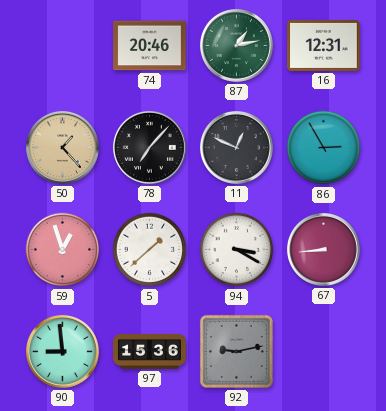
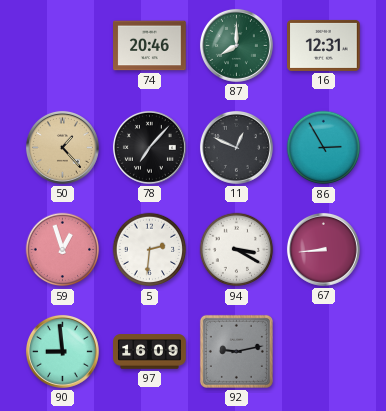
87: 1:13 -> 8:00
5: 1:38 -> 2:31
97: 15:36 -> 16:09
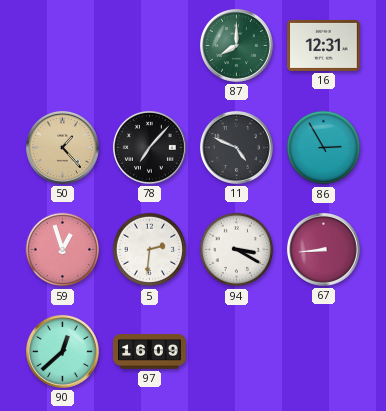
74: 20:46 -> none
11: 12:49 -> 4:49
90: 8:59 -> 12:38
92: 9:13 -> none
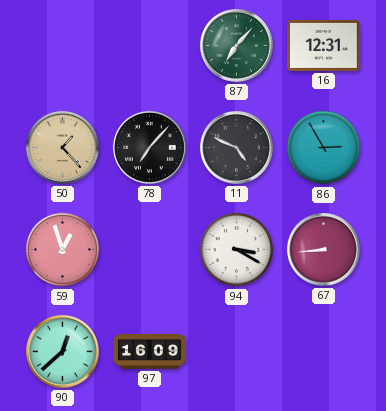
87: 8:00 -> 7:07
5: 2:31 -> none
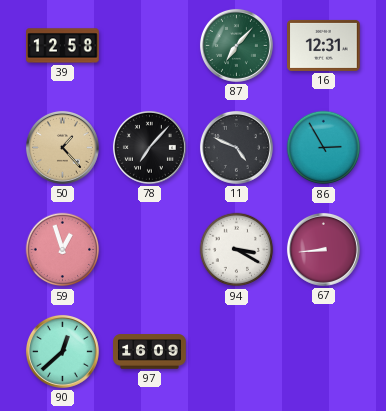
39: none -> 12:58
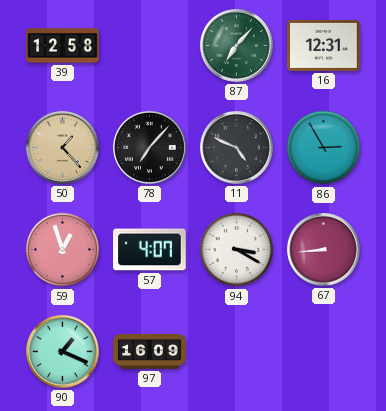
57: none -> 4:07
90: 12:38 -> 1:19
